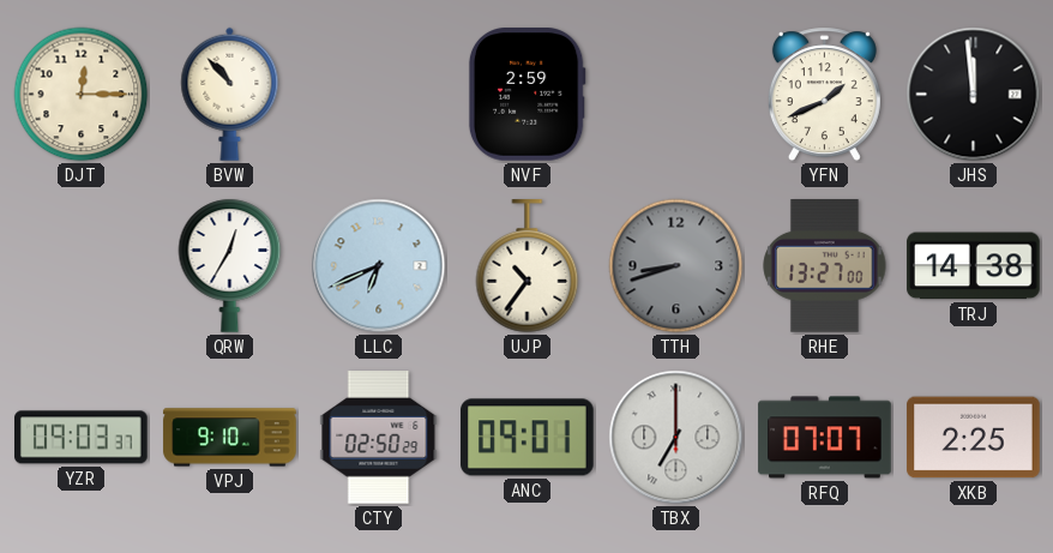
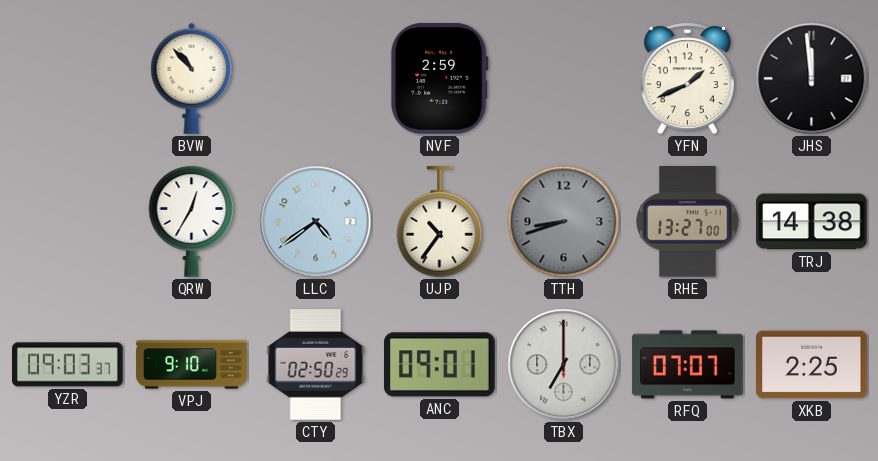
DJT: 12:15 -> none
LLC: 6:41 -> 4:39
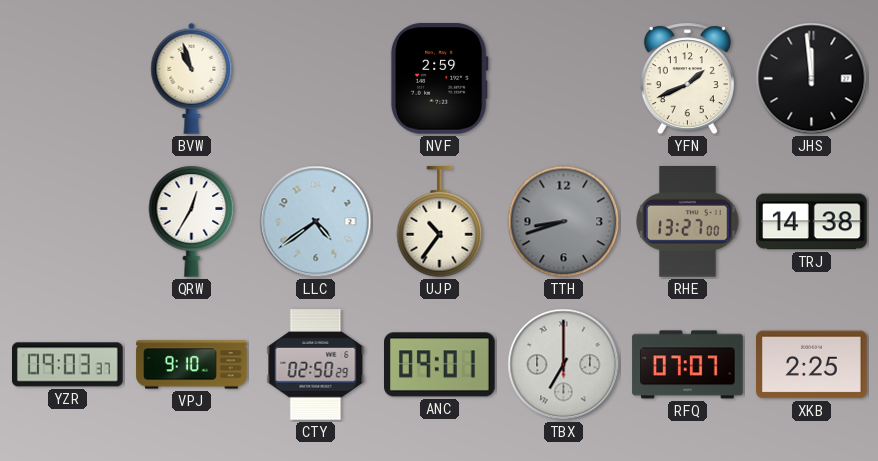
BVW: 10:53 -> 10:57
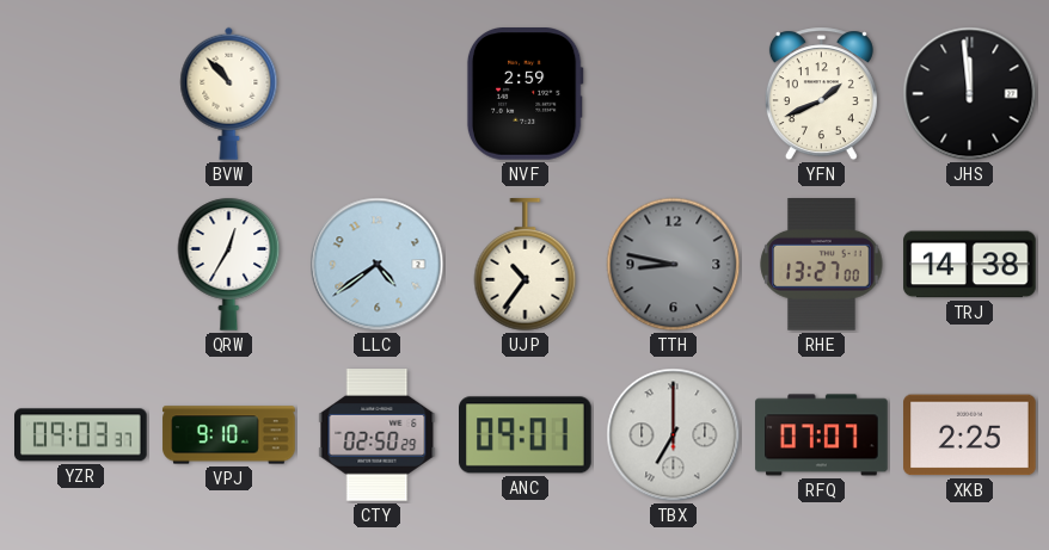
BVW: 10:57 -> 10:53
TTH: 8:42 -> 8:47
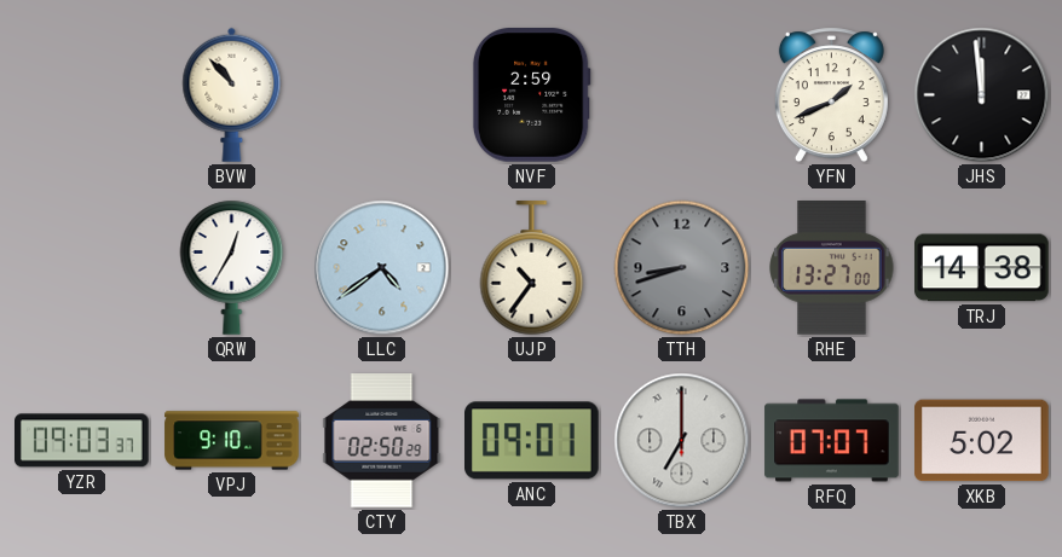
TTH: 8:47 -> 8:42
XKB: 2:25 -> 5:02
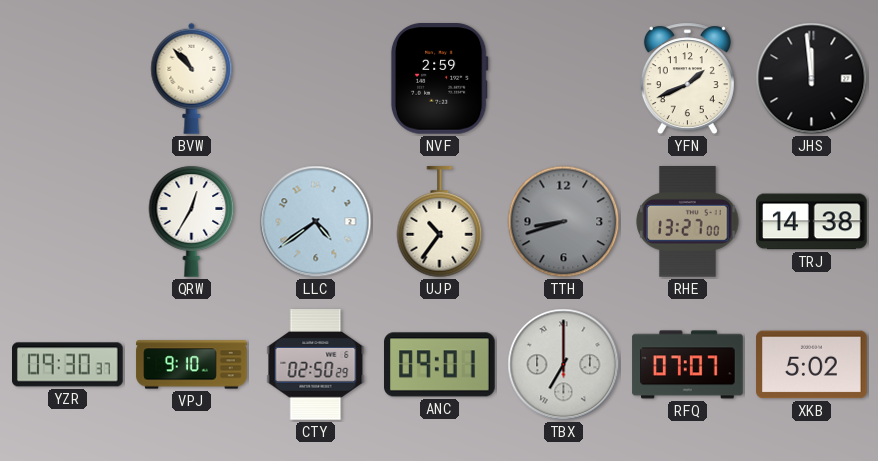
YZR: 09:03 -> 09:30
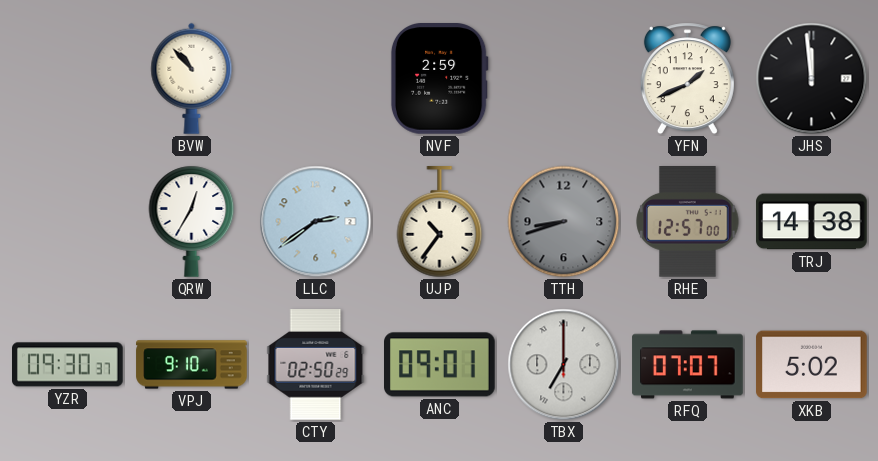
LLC: 4:39 -> 2:39
RHE: 13:27 -> 12:57
